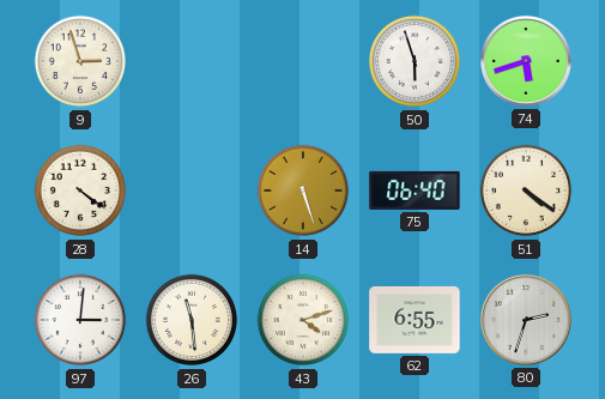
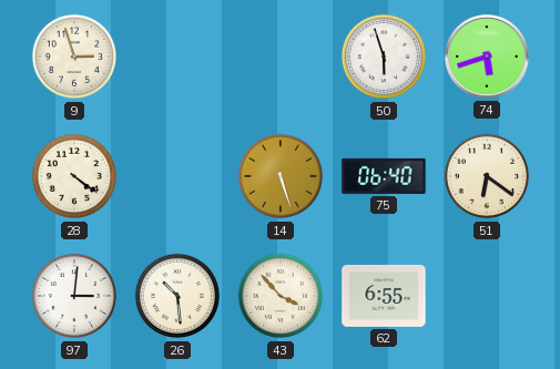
51: 4:21 -> 6:21
26: 11:29 -> 10:29
43: 4:12 -> 3:53
80: 2:33 -> none
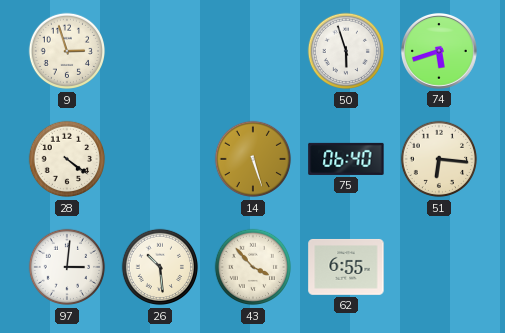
51: 6:21 -> 6:16
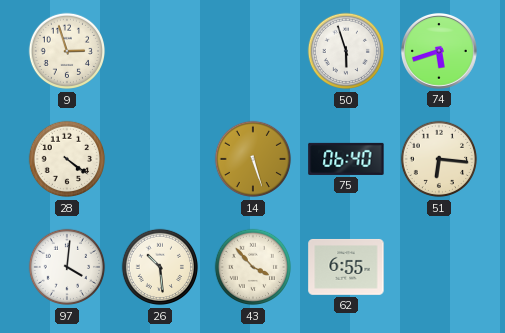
97: 3:01 -> 4:01
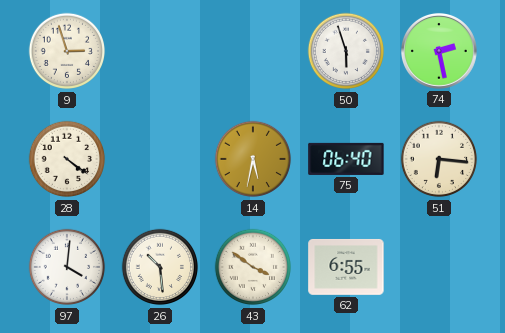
74: 5:42 -> 2:28
14: 5:27 -> 5:32
43: 3:53 -> 3:51
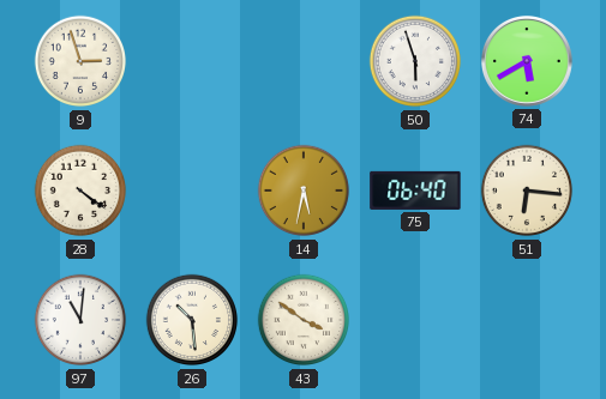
74: 2:28 -> 5:40
97: 4:01 -> 11:01
62: 6:55 -> none
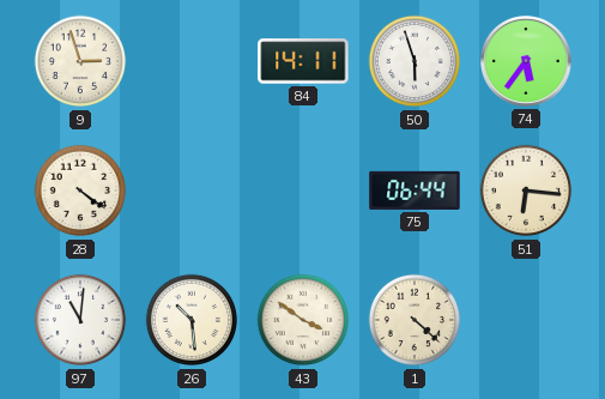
84: none -> 14:11
74: 5:40 -> 5:36
14: 5:32 -> none
75: 06:40 -> 06:44
1: none -> 4:22
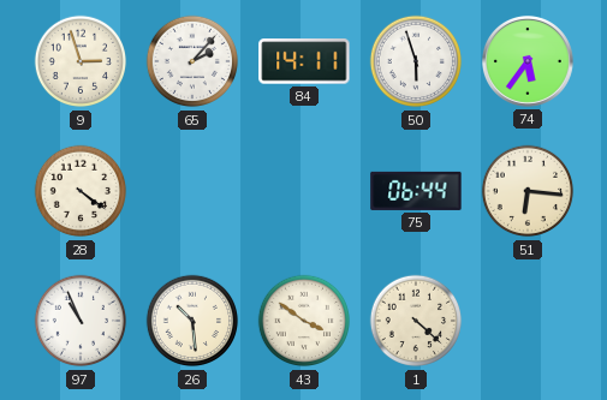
65: none -> 2:07
97: 11:01 -> 10:56
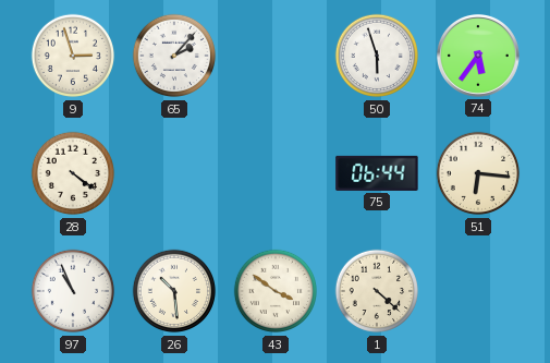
84: 14:11 -> none
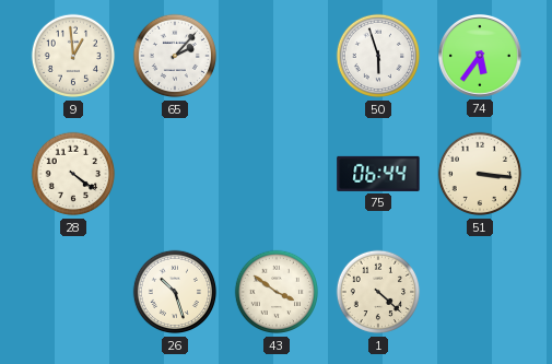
9: 2:57 -> 12:59
51: 6:16 -> 3:16
97: 10:56 -> none
26: 10:29 -> 10:27
